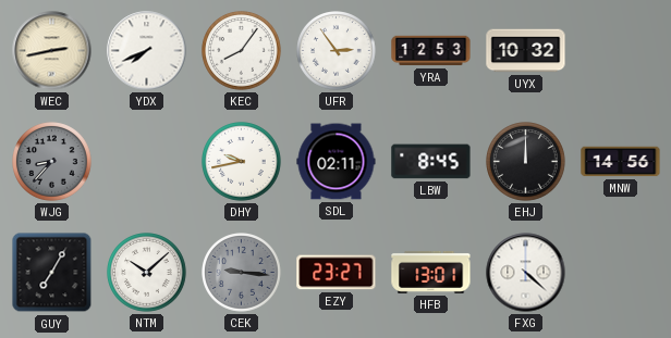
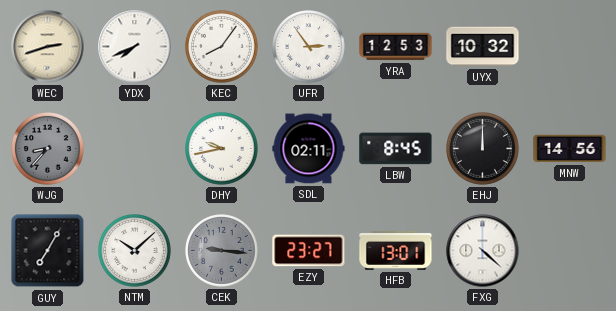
WEC: 2:43 -> 2:42
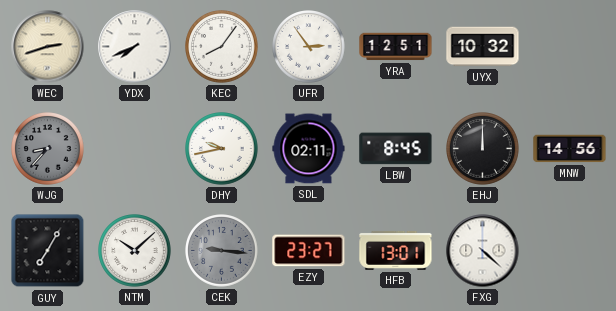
YRA: 12:53 -> 12:51
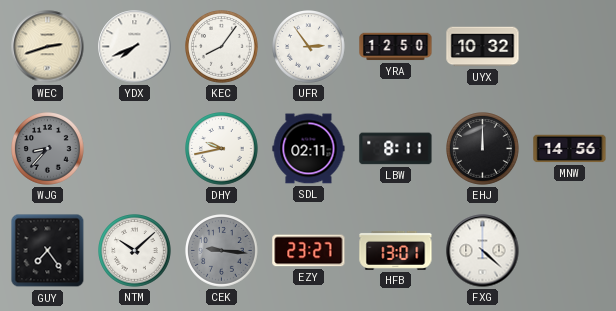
YRA: 12:51 -> 12:50
LBW: 8:45 -> 8:11
GUY: 7:05 -> 7:24
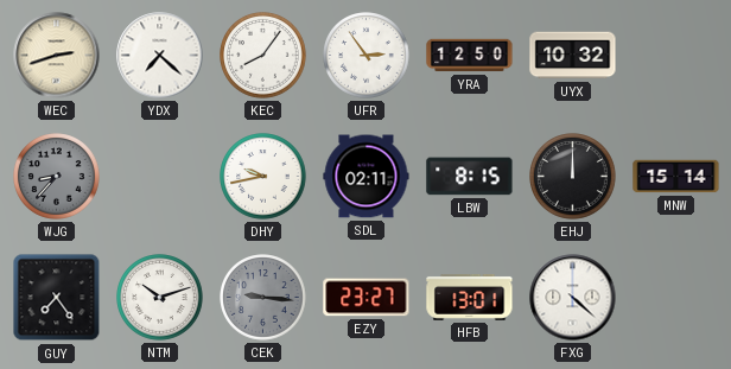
YDX: 7:41 -> 7:22
LBW: 8:11 -> 8:15
MNW: 14:56 -> 15:14
NTM: 10:08 -> 10:12
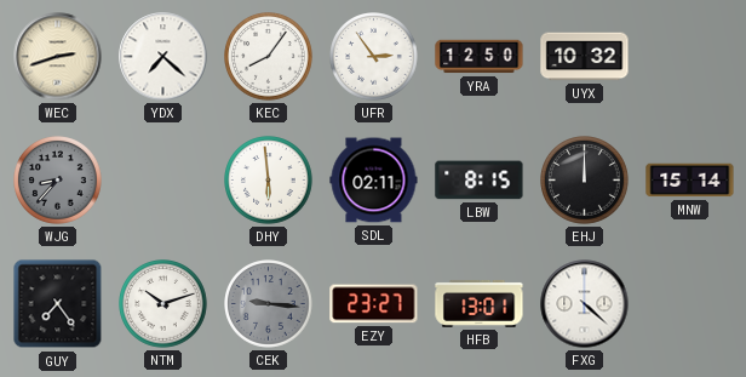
DHY: 9:43 -> 5:59
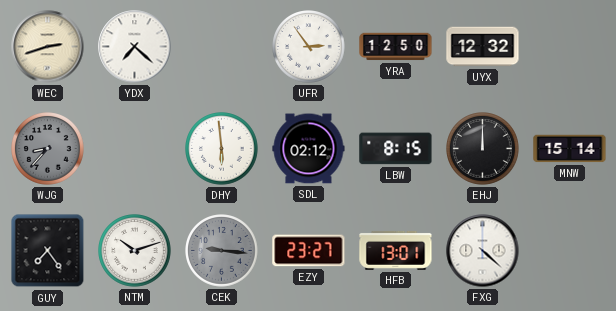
KEC: 8:06 -> none
UYX: 10:32 -> 12:32
SDL: 02:11 -> 02:12
